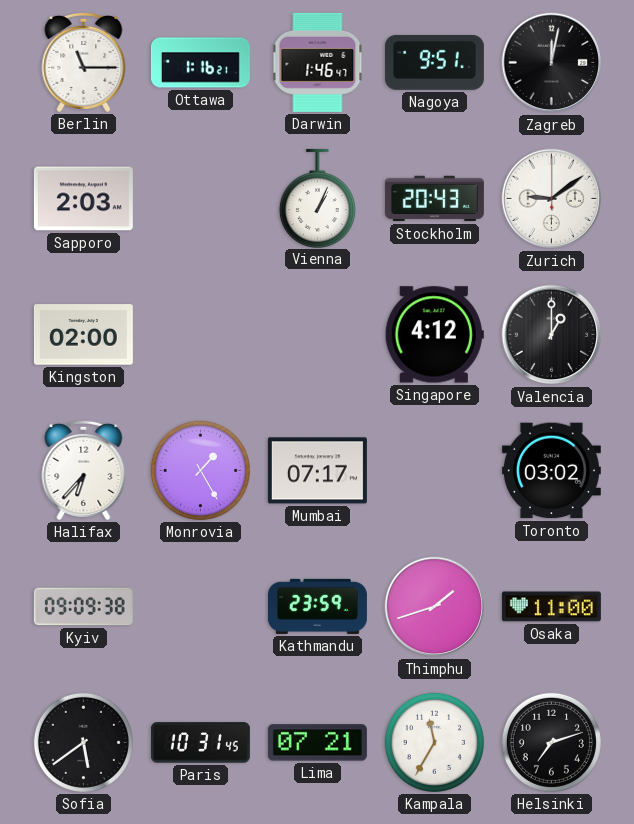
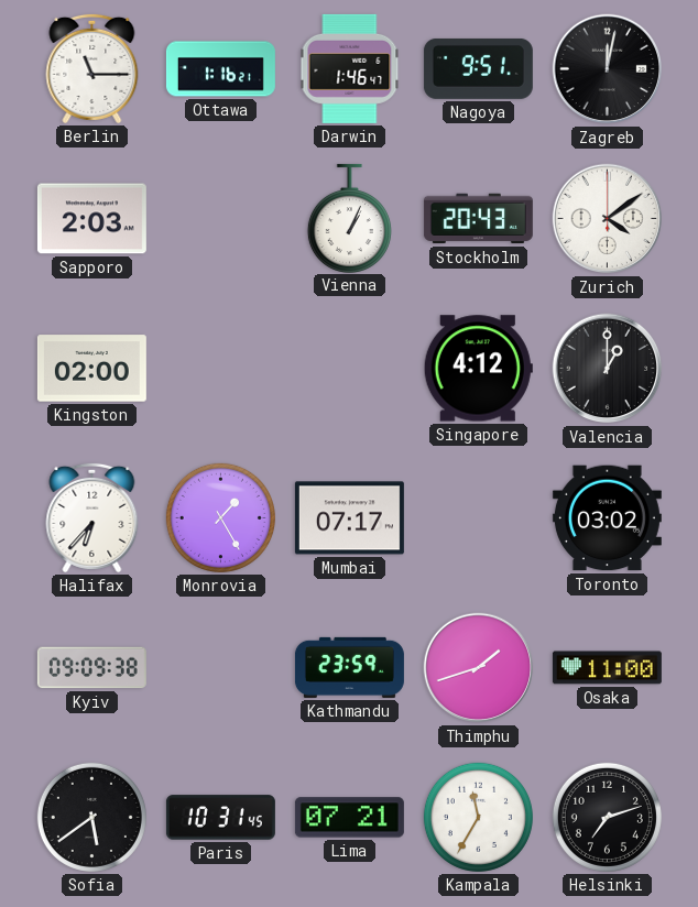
Zurich: 9:09 -> 4:09
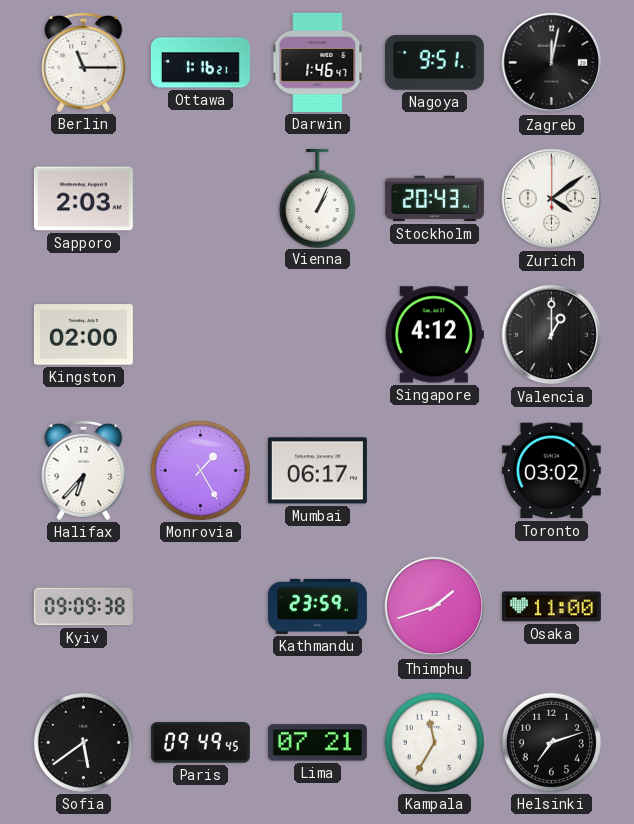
Mumbai: 07:17 -> 06:17
Paris: 10:31 -> 09:49
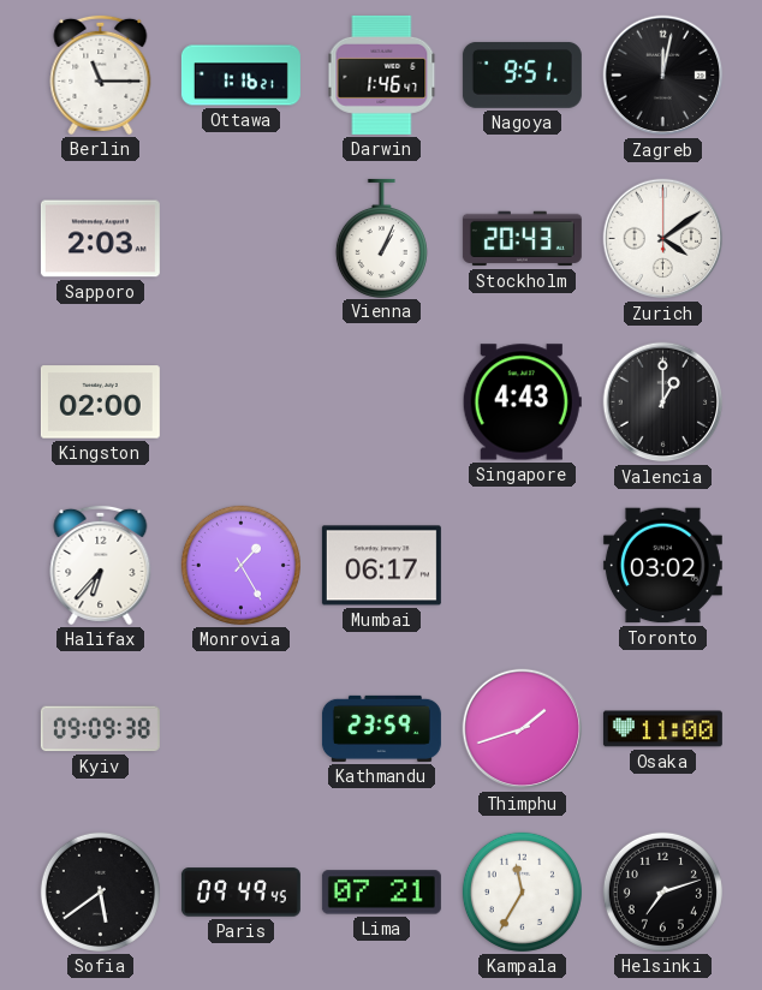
Singapore: 4:12 -> 4:43
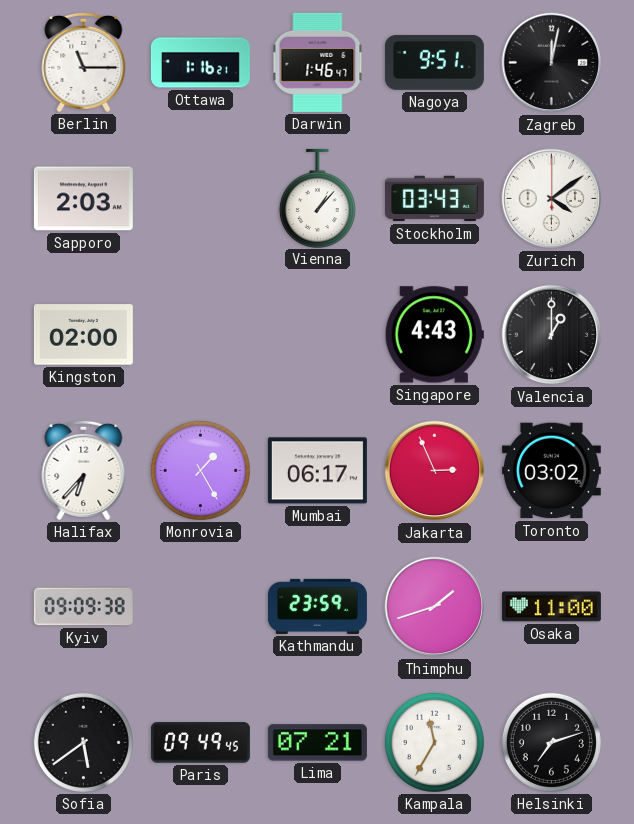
Vienna: 1:04 -> 1:07
Stockholm: 20:43 -> 03:43
Jakarta: none -> 2:56
